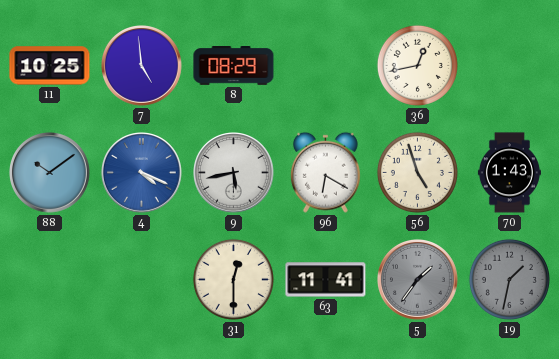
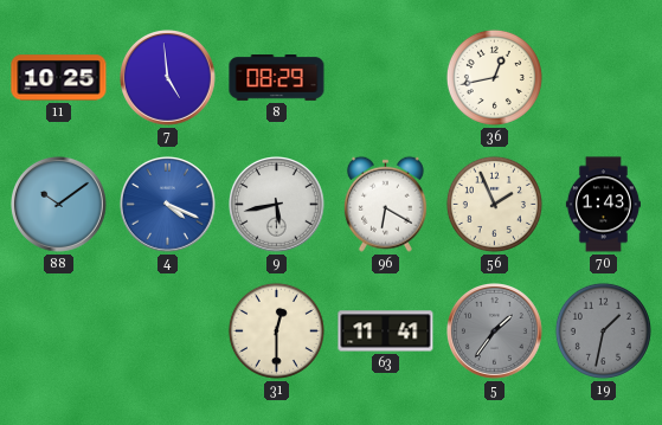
56: 4:57 -> 1:56
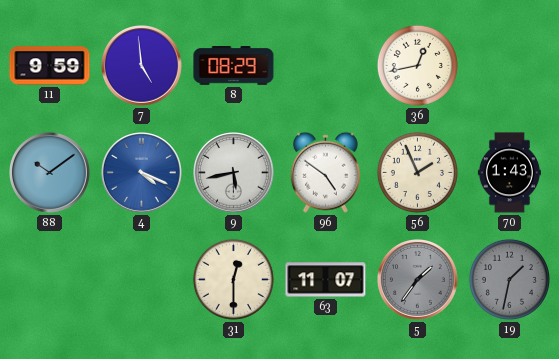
11: 10:25 -> 9:59
96: 6:20 -> 4:51
63: 11:41 -> 11:07
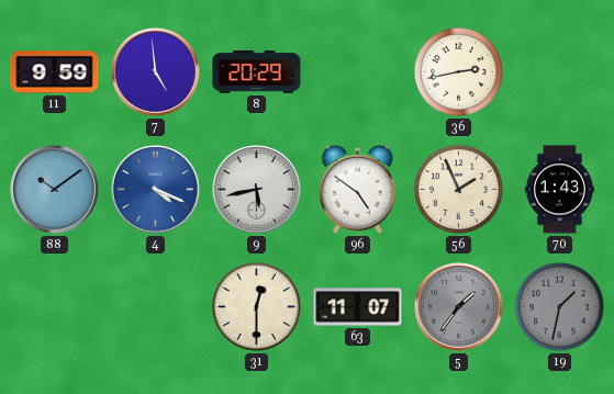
8: 08:29 -> 20:29
36: 12:43 -> 2:43
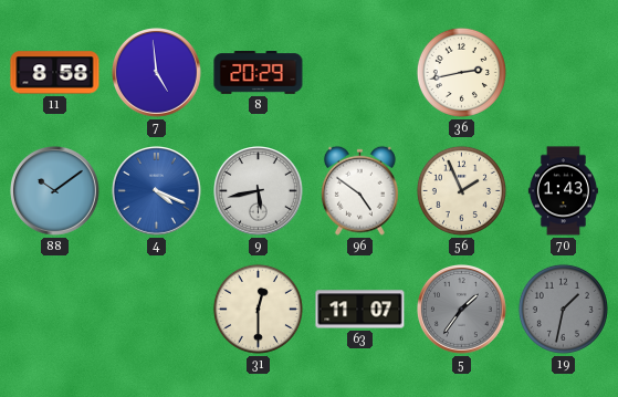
11: 9:59 -> 8:58
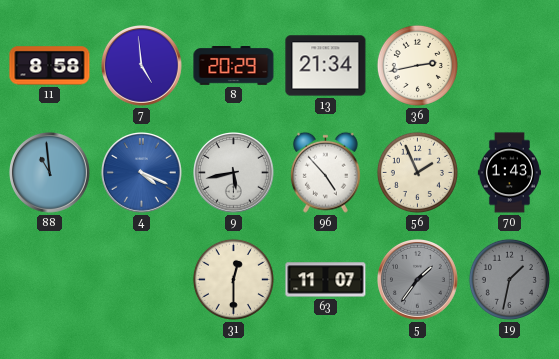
13: none -> 21:34
88: 10:09 -> 10:59
96: 4:51 -> 4:53
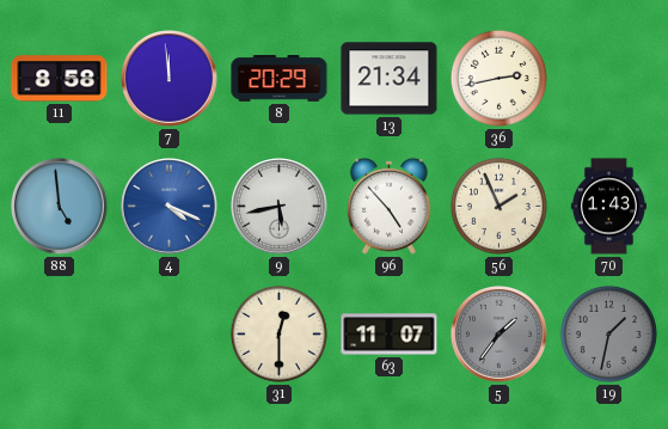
7: 4:59 -> 11:59
88: 10:59 -> 4:59
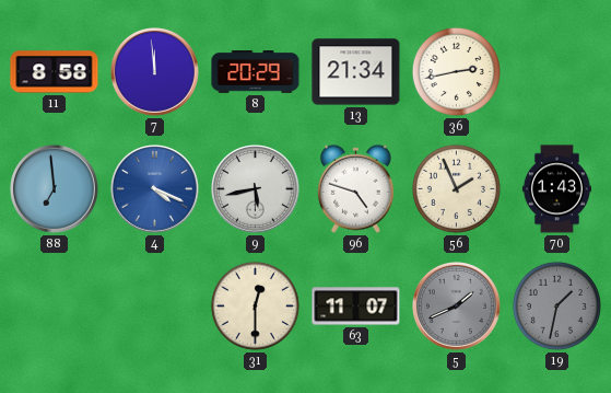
88: 4:59 -> 6:59
96: 4:53 -> 4:48
5: 1:36 -> 1:41
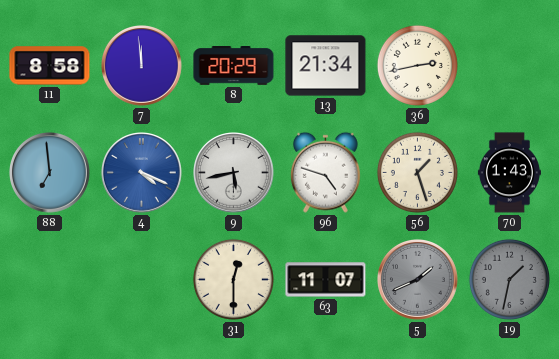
56: 1:56 -> 1:27
